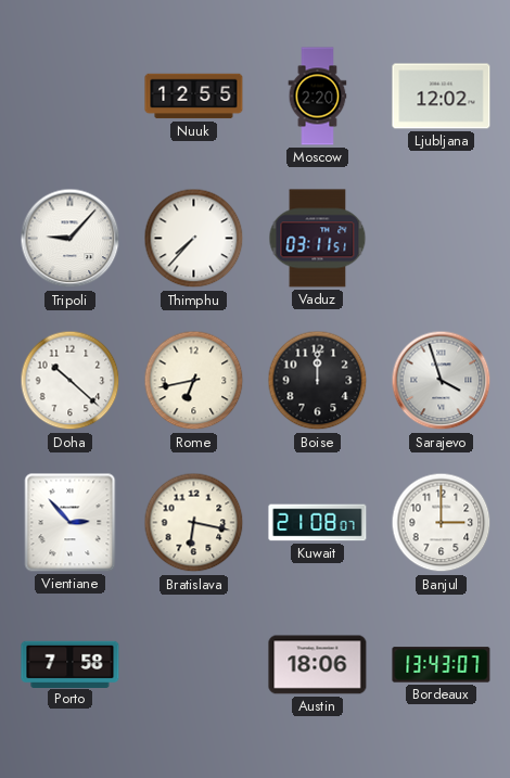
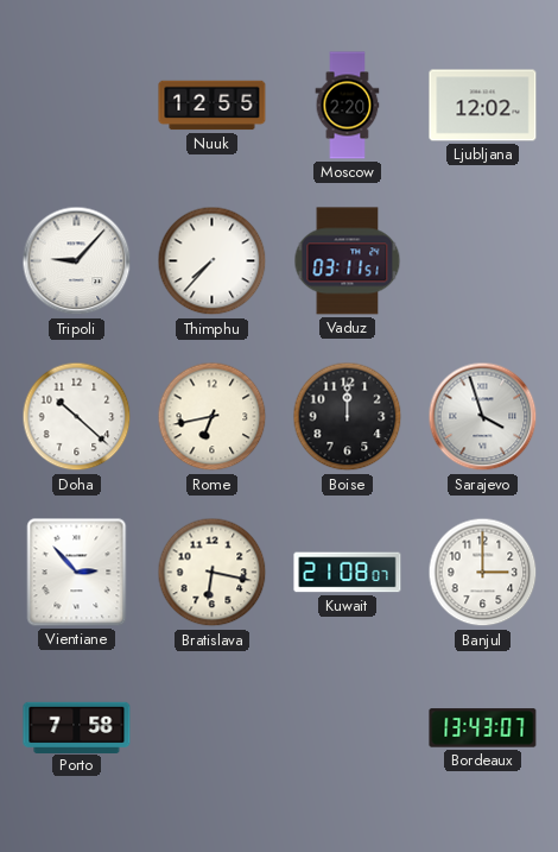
Austin: 18:06 -> none
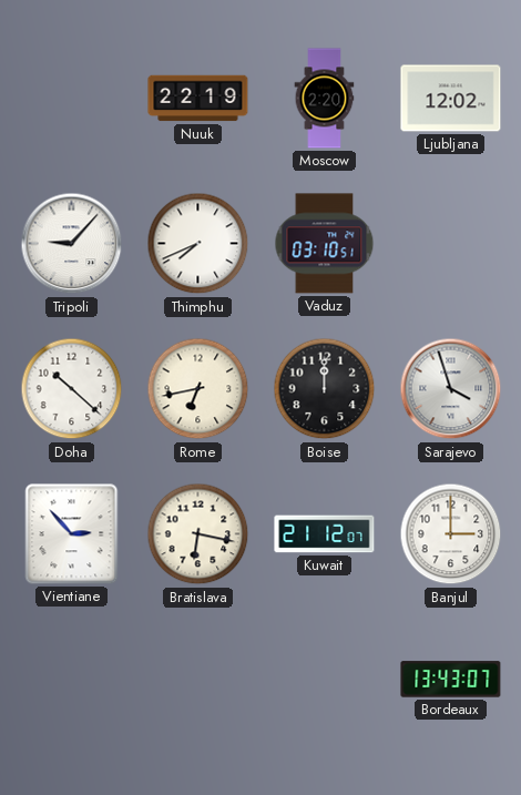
Nuuk: 12:55 -> 22:19
Thimphu: 7:37 -> 7:41
Vaduz: 03:11 -> 03:10
Kuwait: 21:08 -> 21:12
Porto: 7:58 -> none
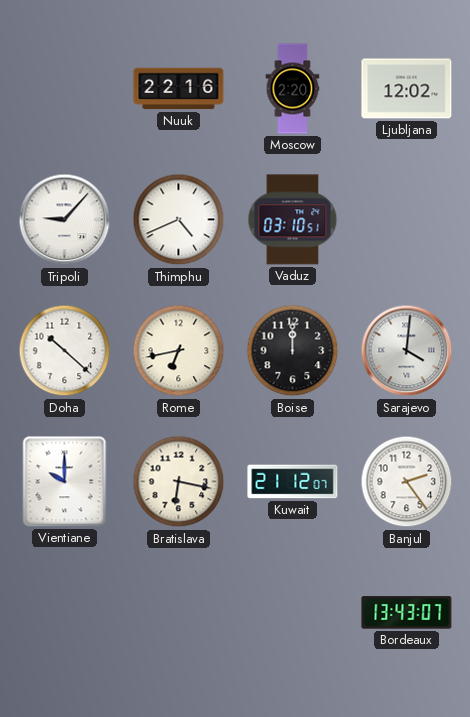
Nuuk: 22:19 -> 22:16
Thimphu: 7:41 -> 4:41
Sarajevo: 3:57 -> 4:01
Vientiane: 2:53 -> 10:00
Banjul: 3:00 -> 2:24
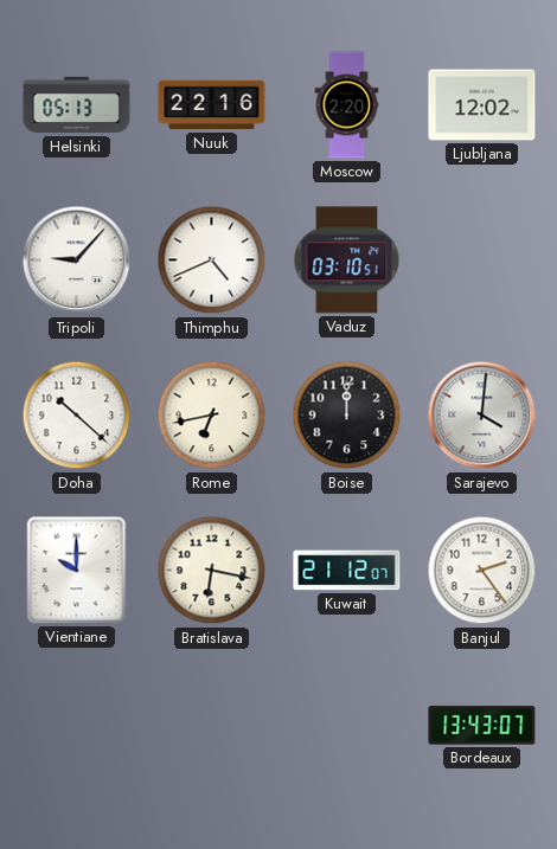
Helsinki: none -> 05:13
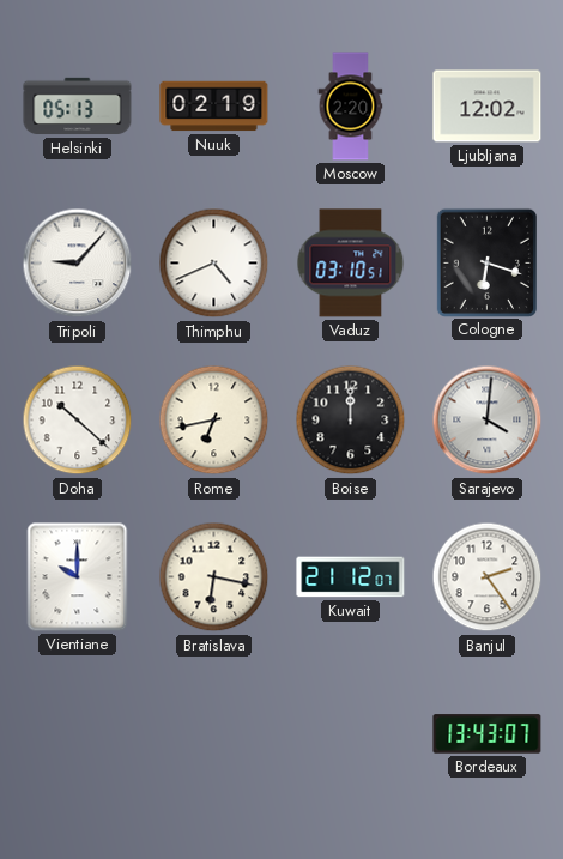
Nuuk: 22:16 -> 02:19
Cologne: none -> 6:18
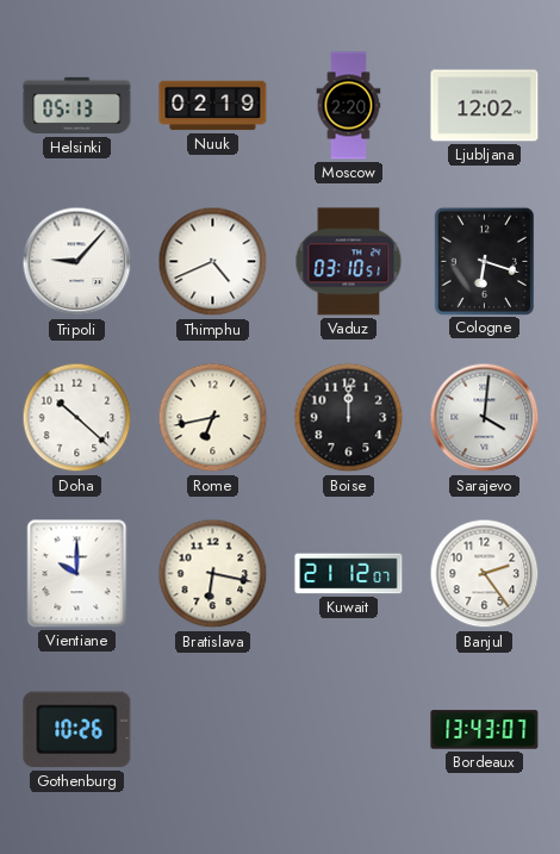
Gothenburg: none -> 10:26
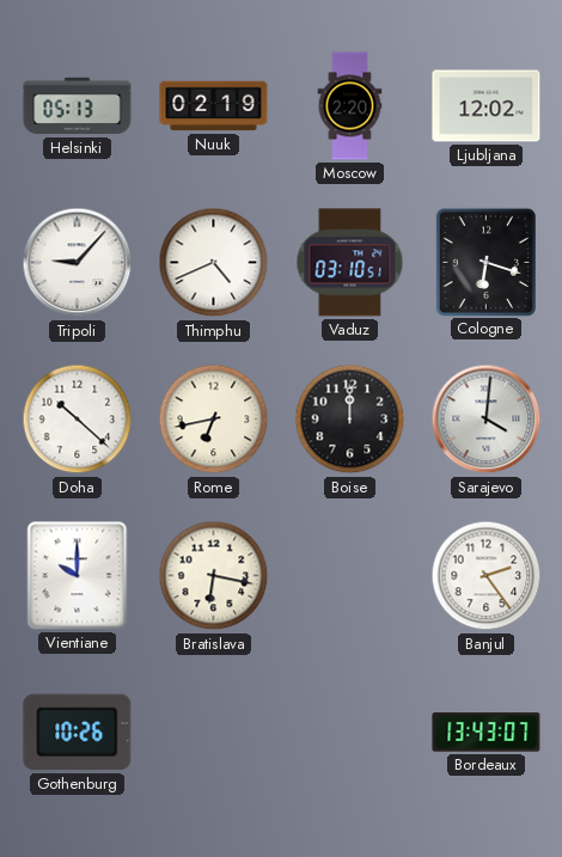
Kuwait: 21:12 -> none
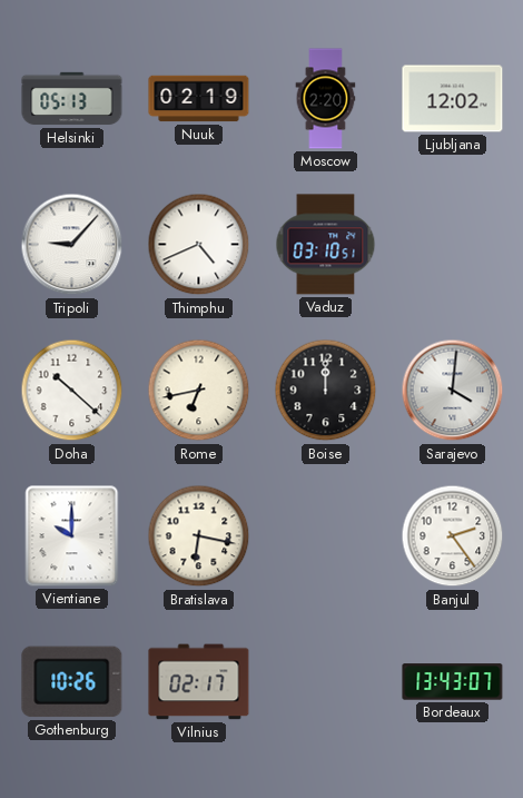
Cologne: 6:18 -> none
Vilnius: none -> 02:17
